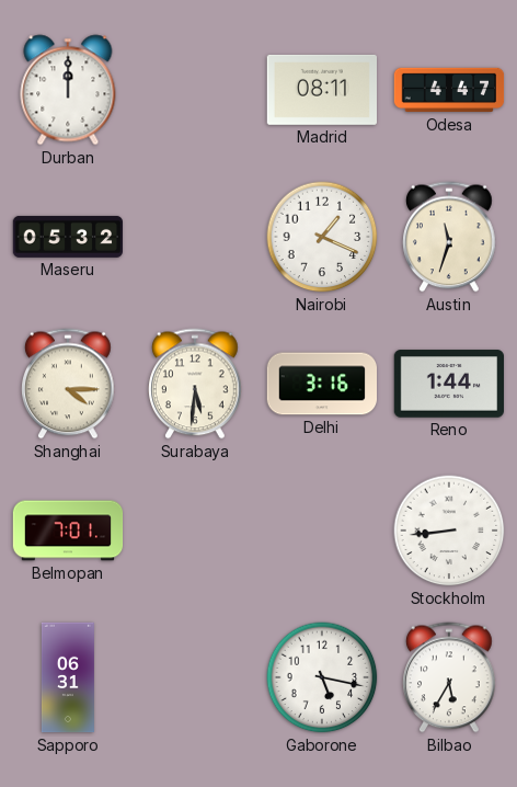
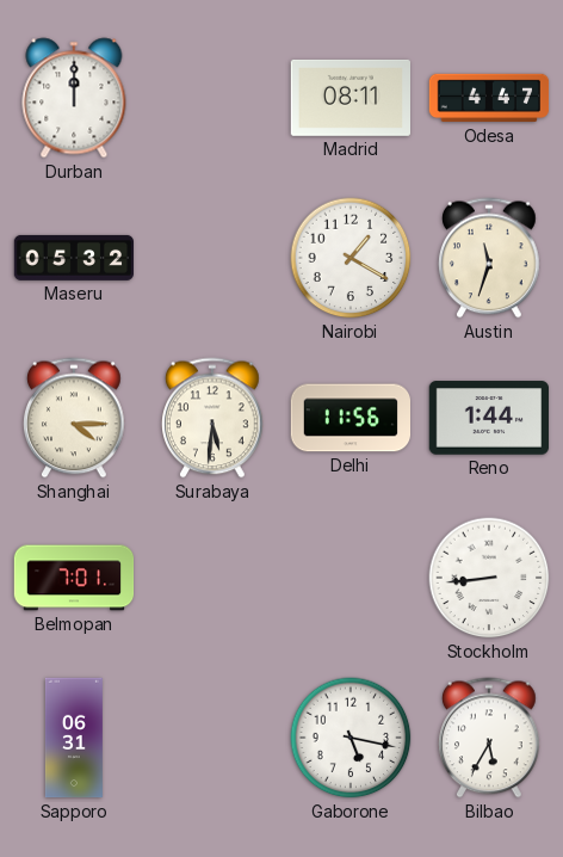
Nairobi: 1:19 -> 1:20
Delhi: 3:16 -> 11:56
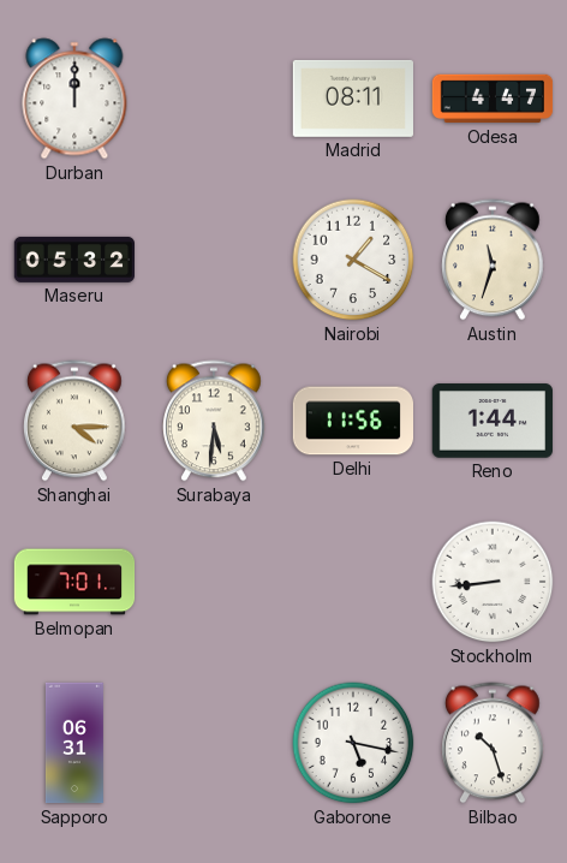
Bilbao: 5:35 -> 10:27
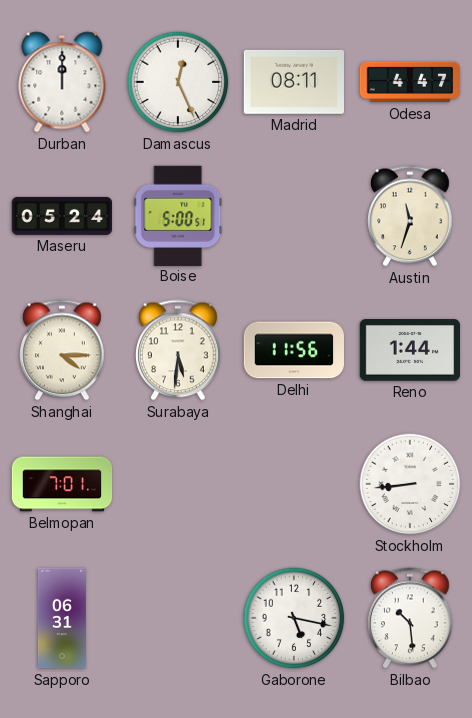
Damascus: none -> 12:26
Maseru: 05:32 -> 05:24
Boise: none -> 5:00
Nairobi: 1:20 -> none
Bilbao: 10:27 -> 10:29
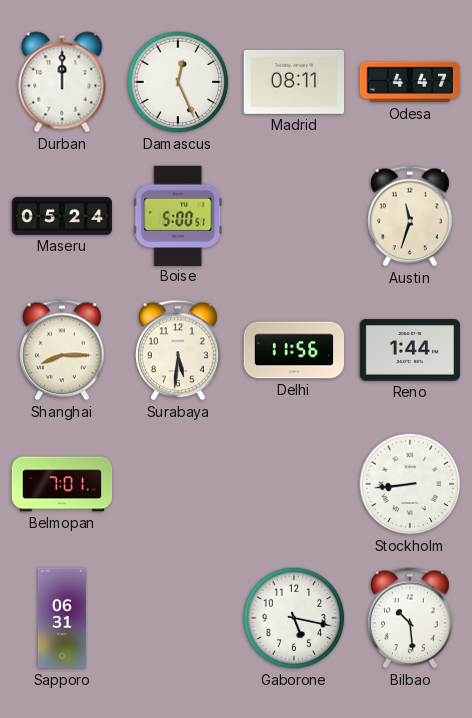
Shanghai: 4:15 -> 8:15
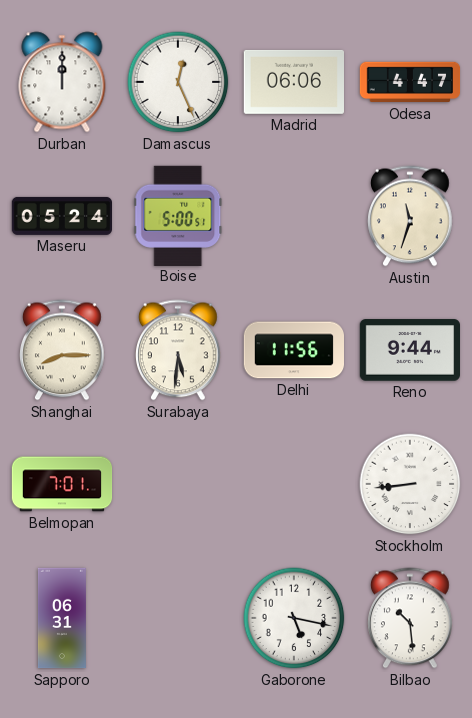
Madrid: 08:11 -> 06:06
Reno: 1:44 -> 9:44
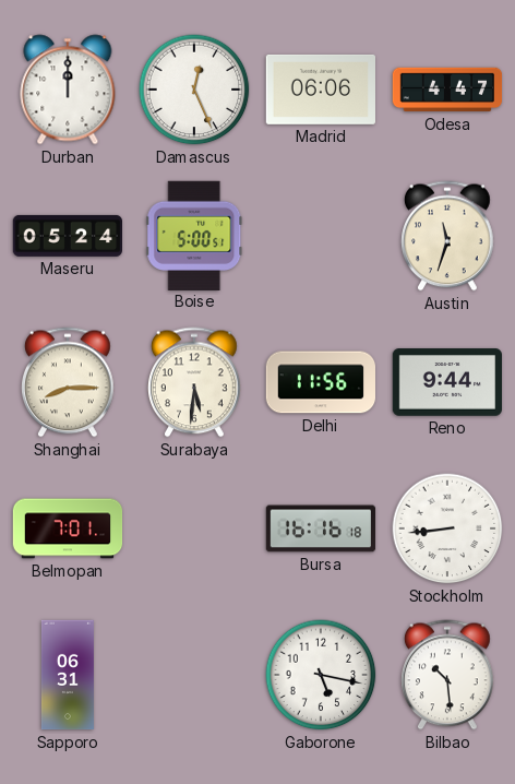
Bursa: none -> 16:16
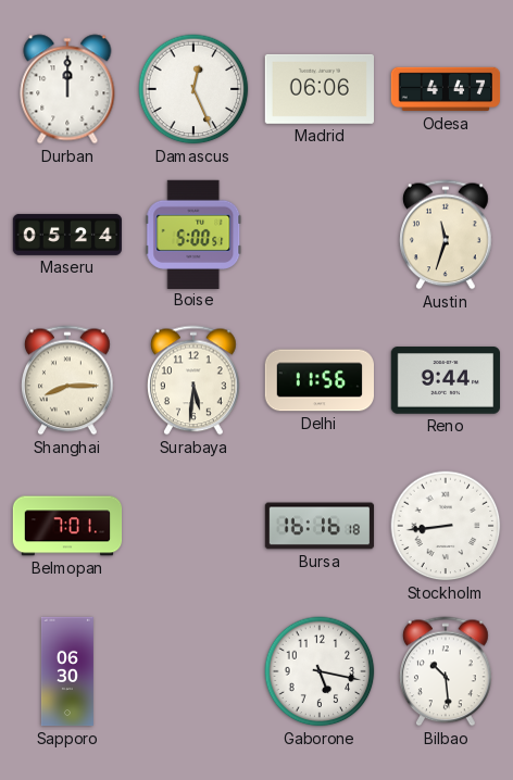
Sapporo: 06:31 -> 06:30
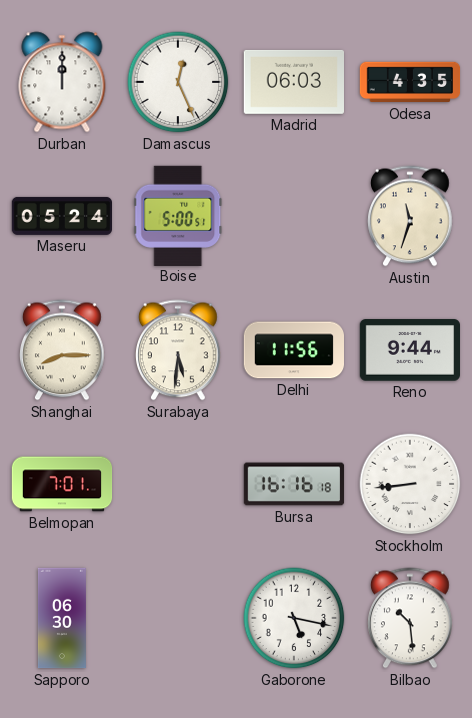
Madrid: 06:06 -> 06:03
Odesa: 4:47 -> 4:35
